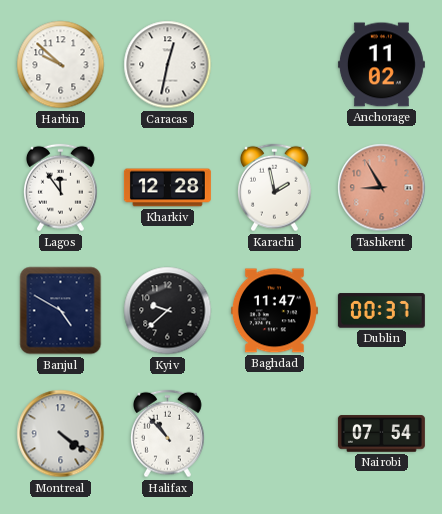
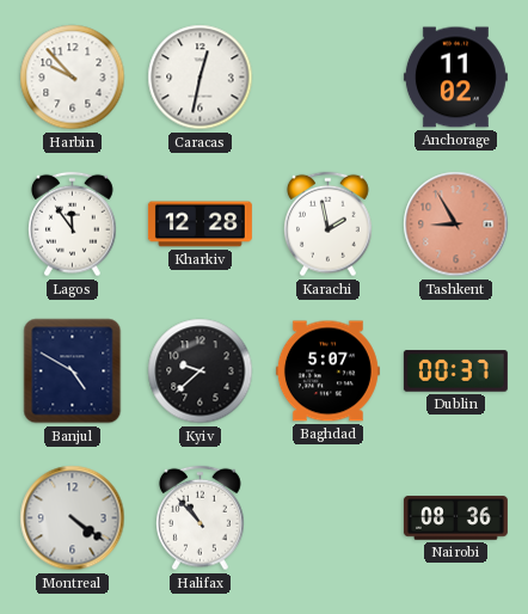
Harbin: 9:52 -> 9:53
Baghdad: 11:47 -> 5:07
Nairobi: 07:54 -> 08:36
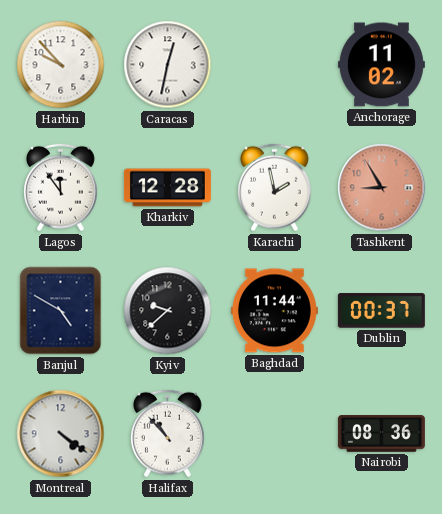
Baghdad: 5:07 -> 11:44
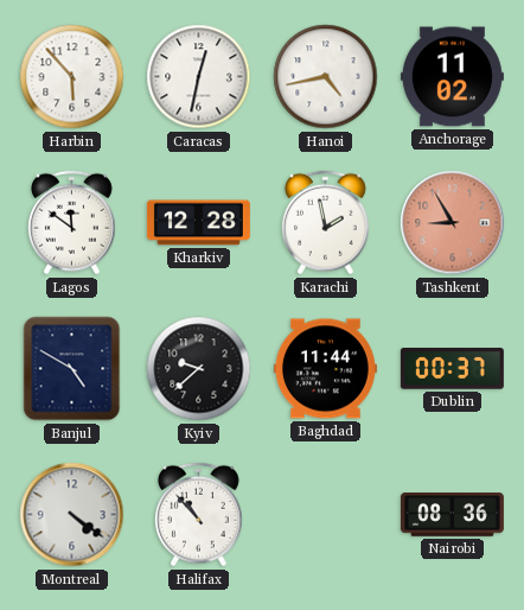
Harbin: 9:53 -> 5:53
Hanoi: none -> 4:43
Lagos: 11:54 -> 11:51
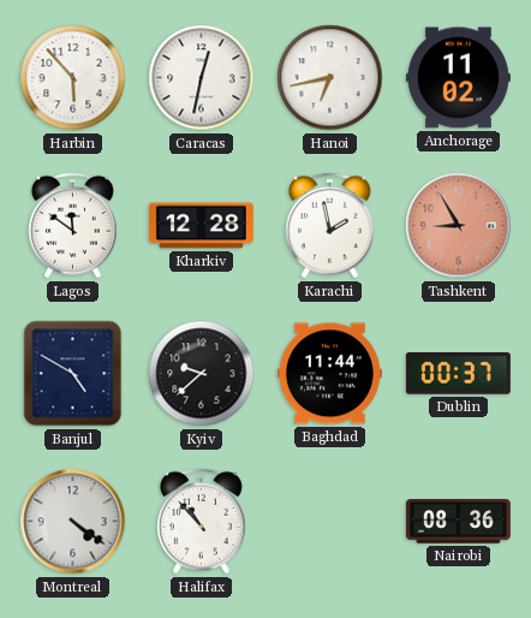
Hanoi: 4:43 -> 6:43
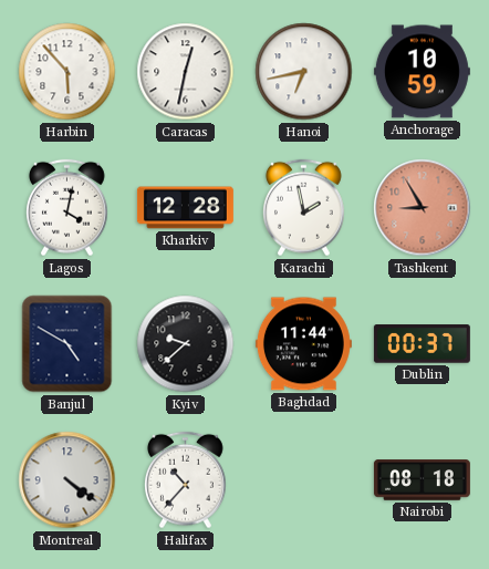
Anchorage: 11:02 -> 10:59
Lagos: 11:51 -> 4:02
Halifax: 10:53 -> 10:37
Nairobi: 08:36 -> 08:18
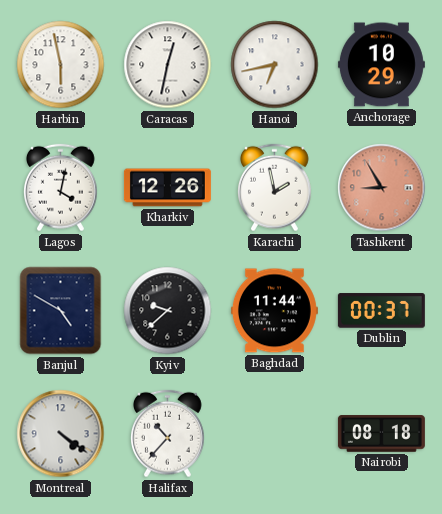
Harbin: 5:53 -> 5:58
Anchorage: 10:59 -> 10:29
Kharkiv: 12:28 -> 12:26
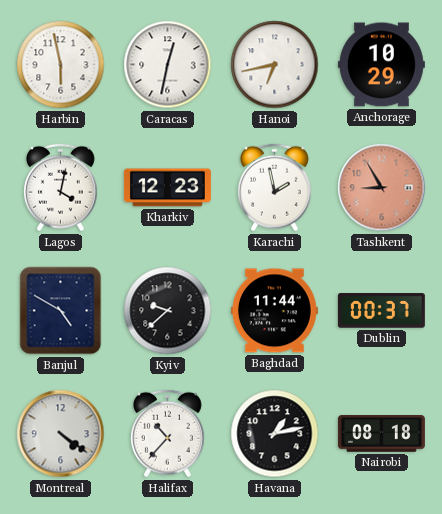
Kharkiv: 12:26 -> 12:23
Havana: none -> 1:13
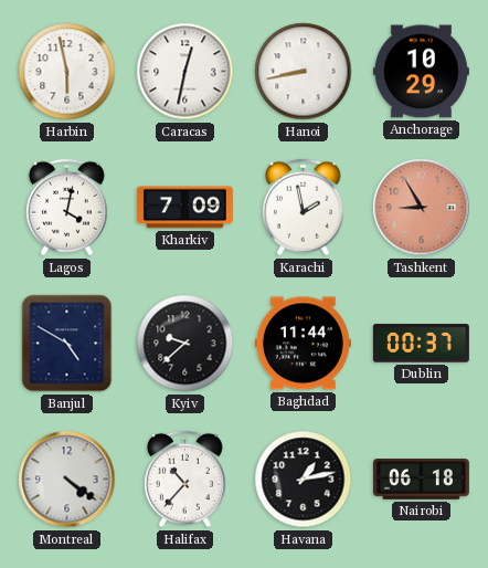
Hanoi: 6:43 -> 8:43
Kharkiv: 12:23 -> 7:09
Nairobi: 08:18 -> 06:18
